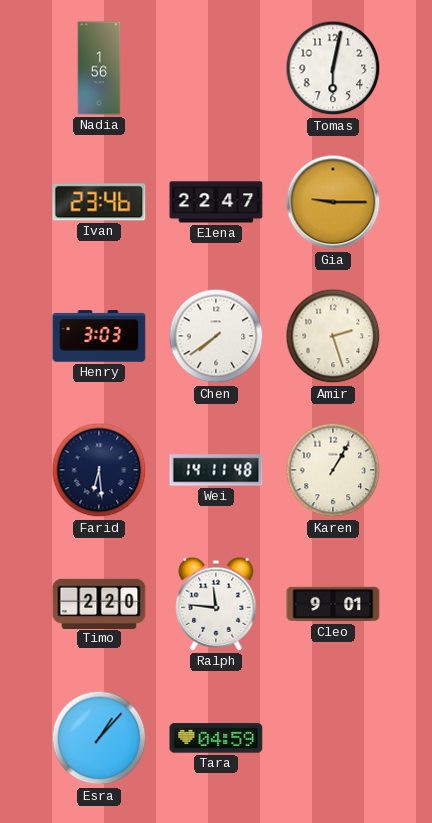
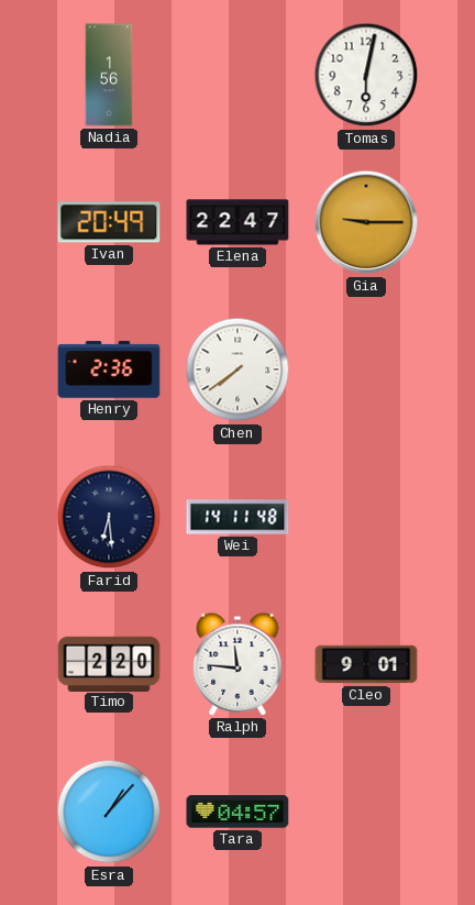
Ivan: 23:46 -> 20:49
Henry: 3:03 -> 2:36
Amir: 2:27 -> none
Karen: 1:05 -> none
Tara: 04:59 -> 04:57
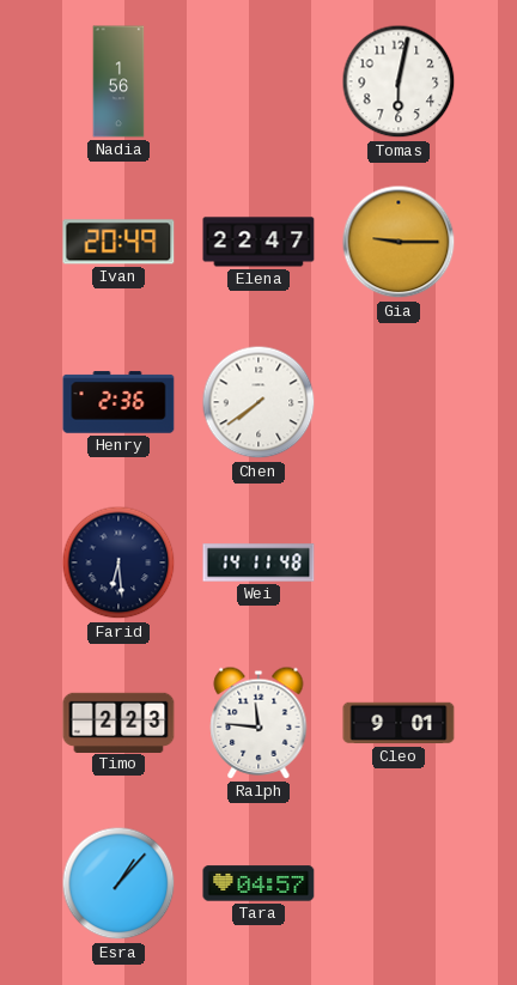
Timo: 2:20 -> 2:23
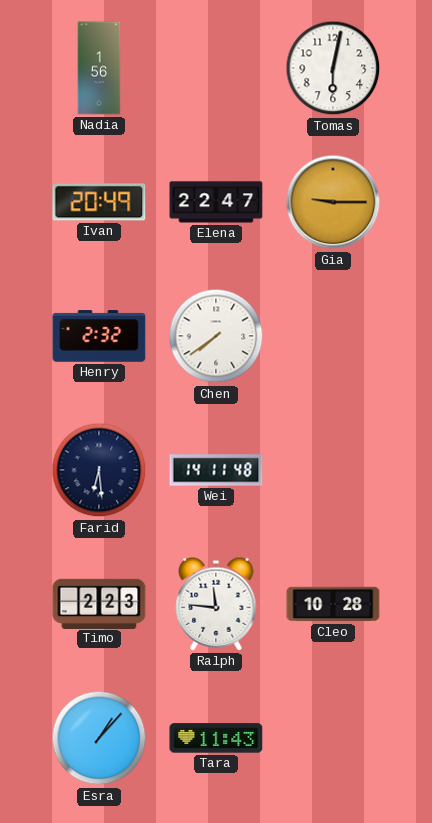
Henry: 2:36 -> 2:32
Cleo: 9:01 -> 10:28
Tara: 04:57 -> 11:43
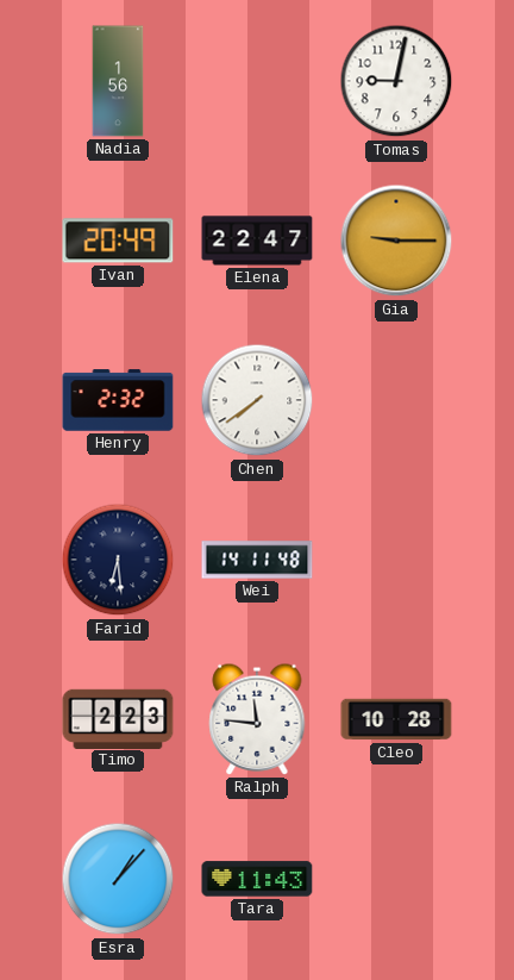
Tomas: 6:02 -> 9:02
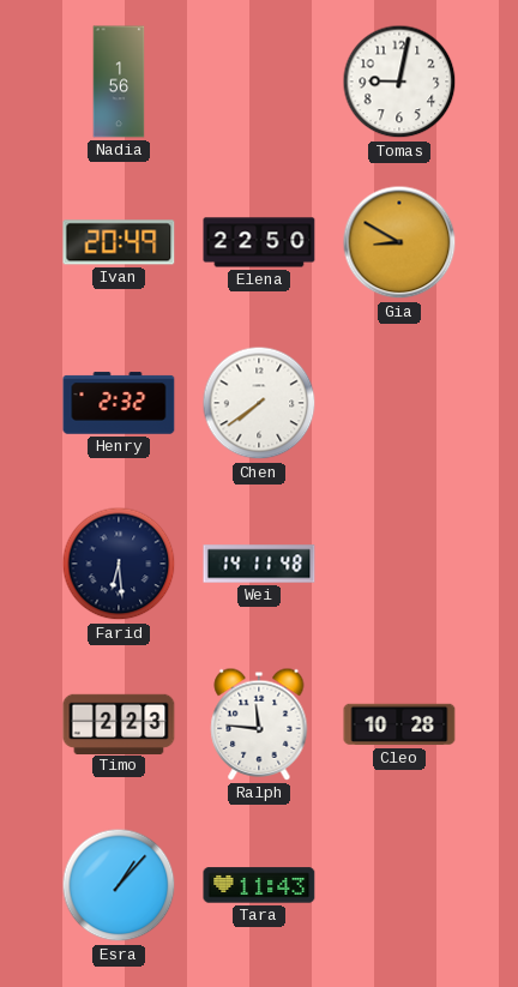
Elena: 22:47 -> 22:50
Gia: 9:15 -> 8:50
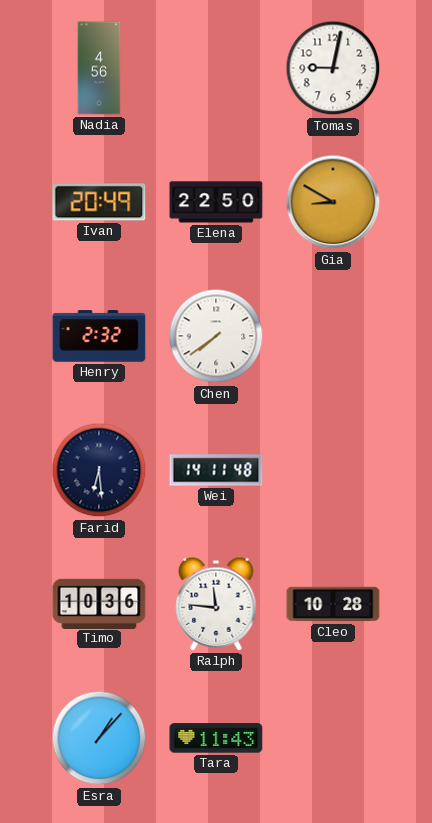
Nadia: 1:56 -> 4:56
Timo: 2:23 -> 10:36
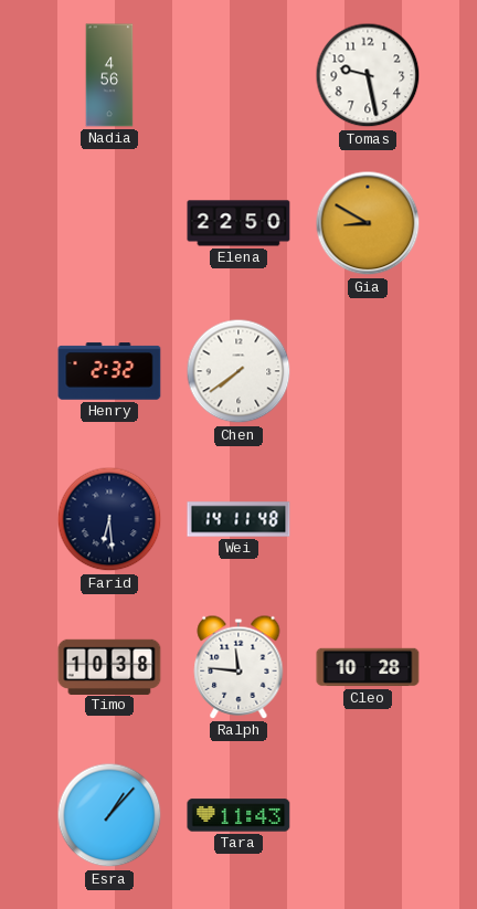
Tomas: 9:02 -> 9:28
Ivan: 20:49 -> none
Timo: 10:36 -> 10:38
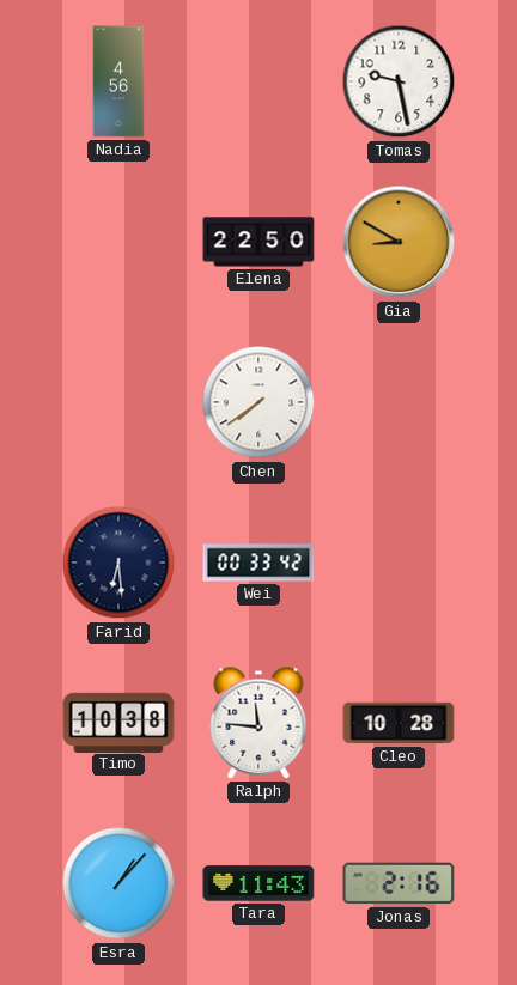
Henry: 2:32 -> none
Wei: 14:11 -> 00:33
Jonas: none -> 2:16
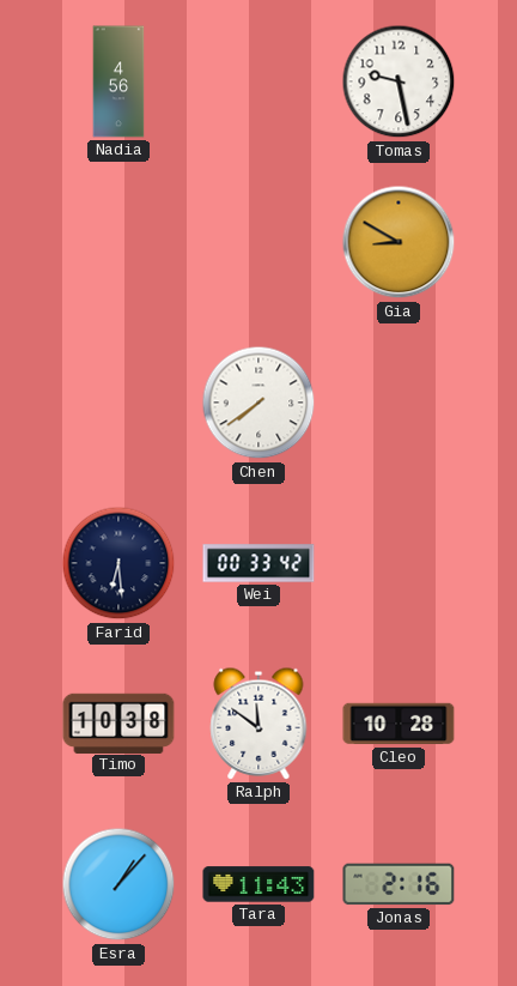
Elena: 22:50 -> none
Ralph: 11:46 -> 11:51
